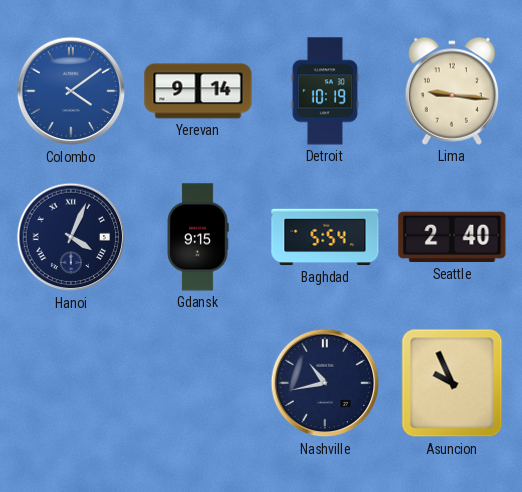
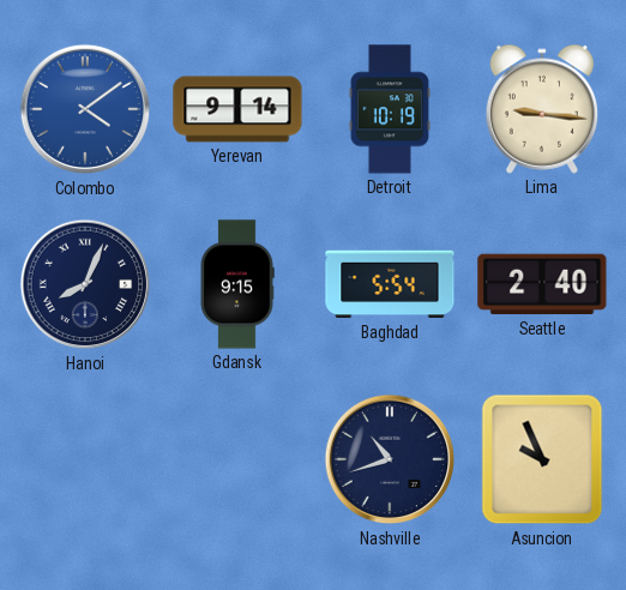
Hanoi: 4:04 -> 8:04
Nashville: 10:43 -> 10:42
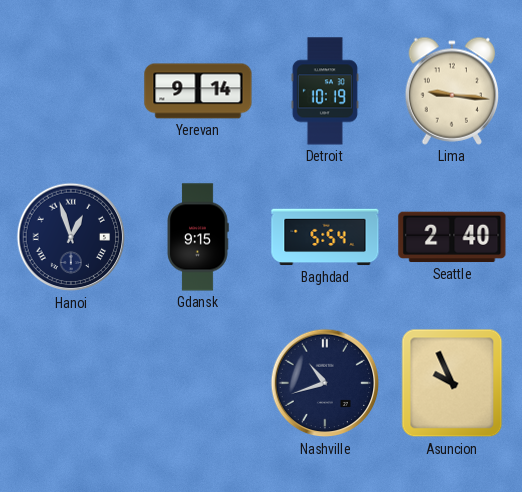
Colombo: 4:09 -> none
Hanoi: 8:04 -> 12:57
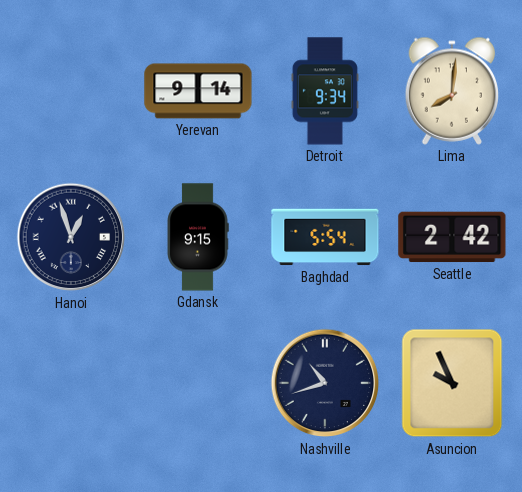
Detroit: 10:19 -> 9:34
Lima: 9:16 -> 8:01
Seattle: 2:40 -> 2:42
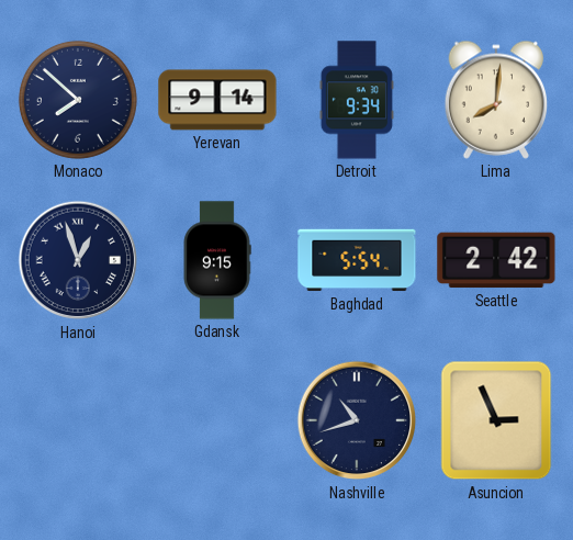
Monaco: none -> 7:52
Asuncion: 9:56 -> 2:56
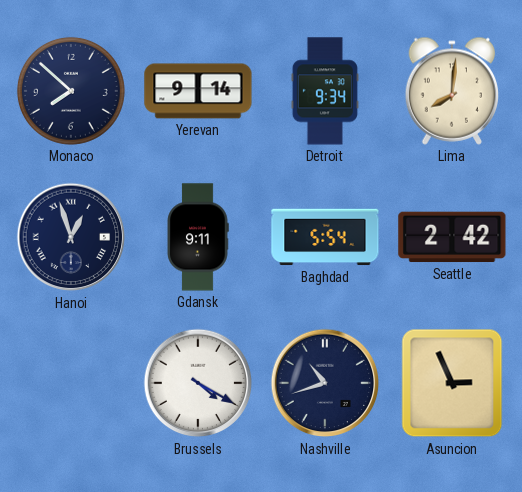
Gdansk: 9:15 -> 9:11
Brussels: none -> 4:20
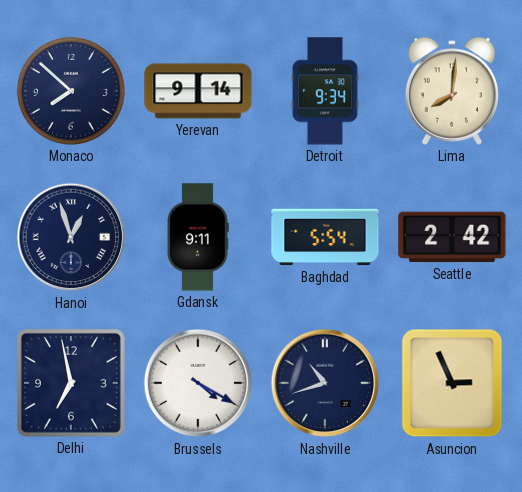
Delhi: none -> 6:58
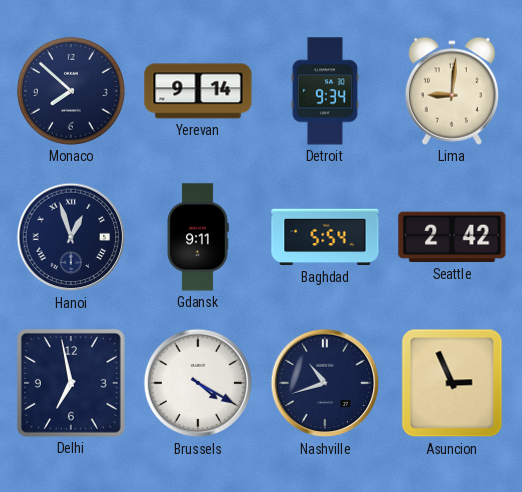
Lima: 8:01 -> 9:01
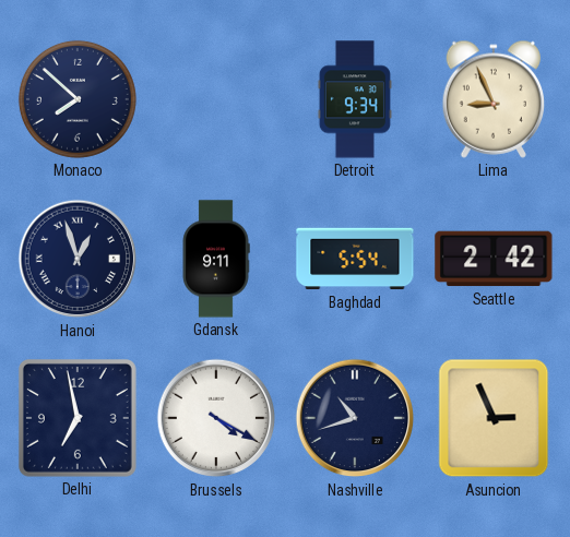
Yerevan: 9:14 -> none
Lima: 9:01 -> 8:56
